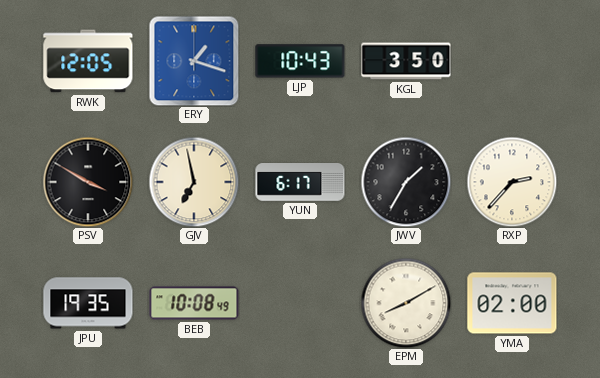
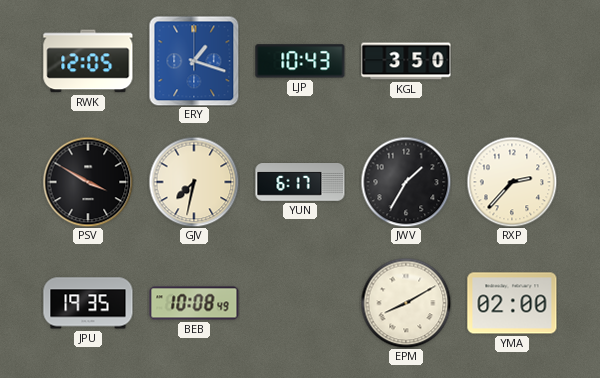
GJV: 6:58 -> 7:32
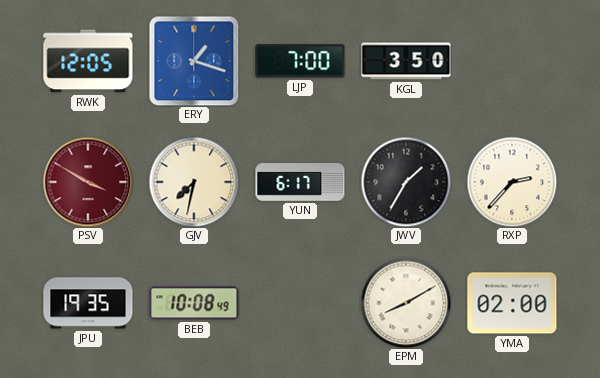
LJP: 10:43 -> 7:00
PSV dial: black -> burgundy
